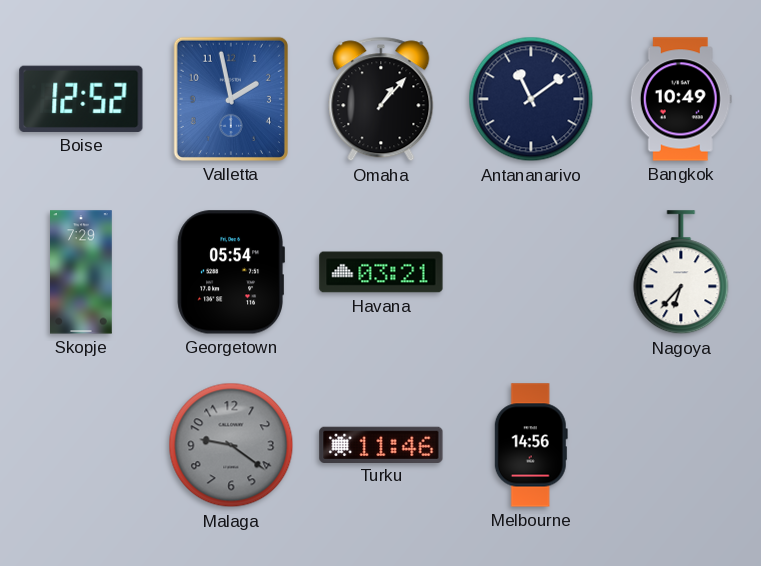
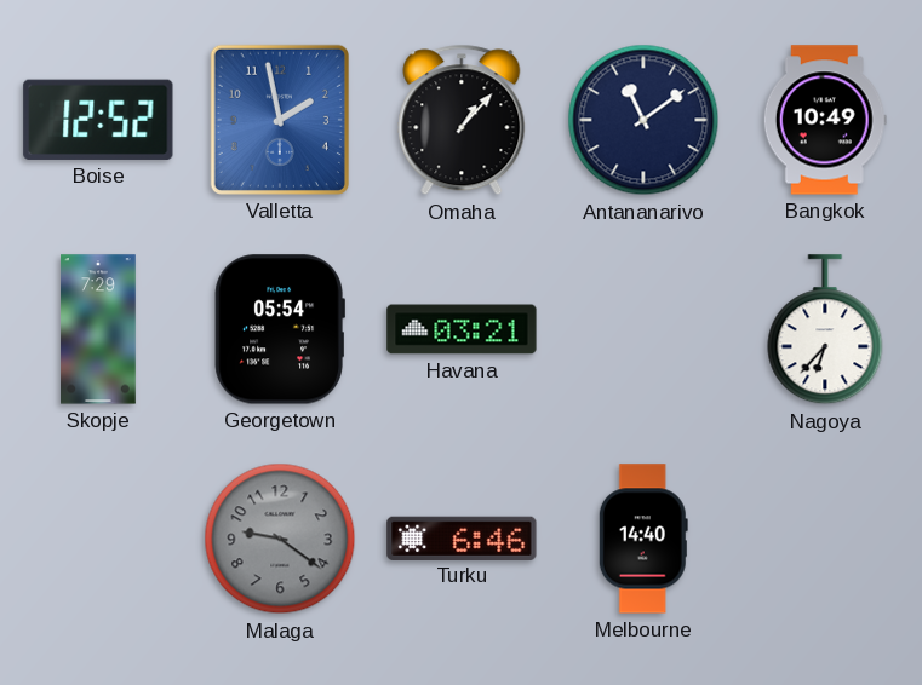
Turku: 11:46 -> 6:46
Melbourne: 14:56 -> 14:40
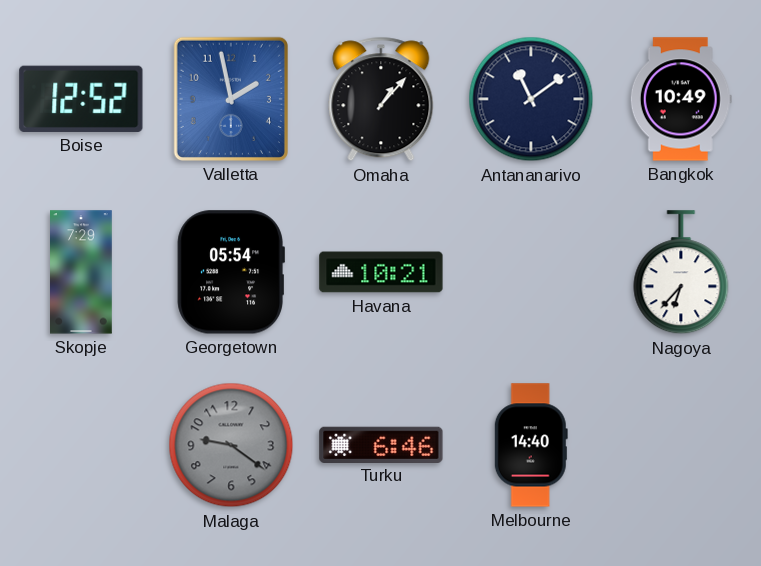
Havana: 03:21 -> 10:21
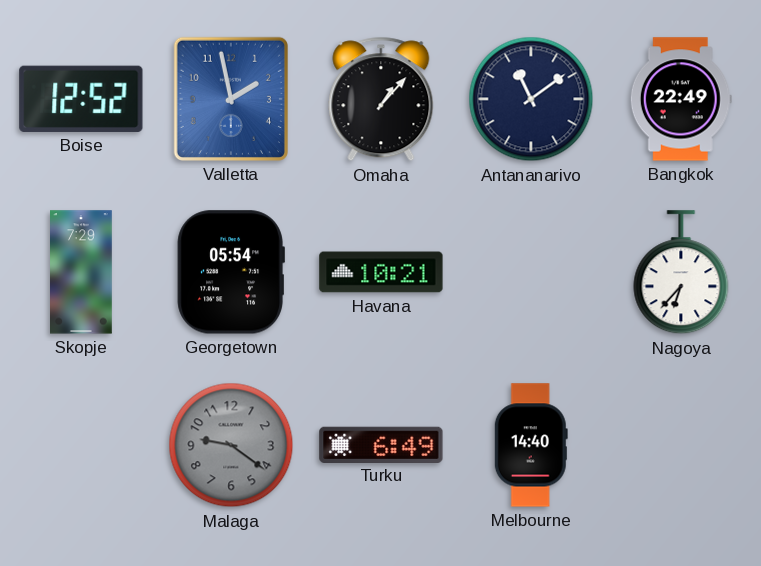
Bangkok: 10:49 -> 22:49
Turku: 6:46 -> 6:49
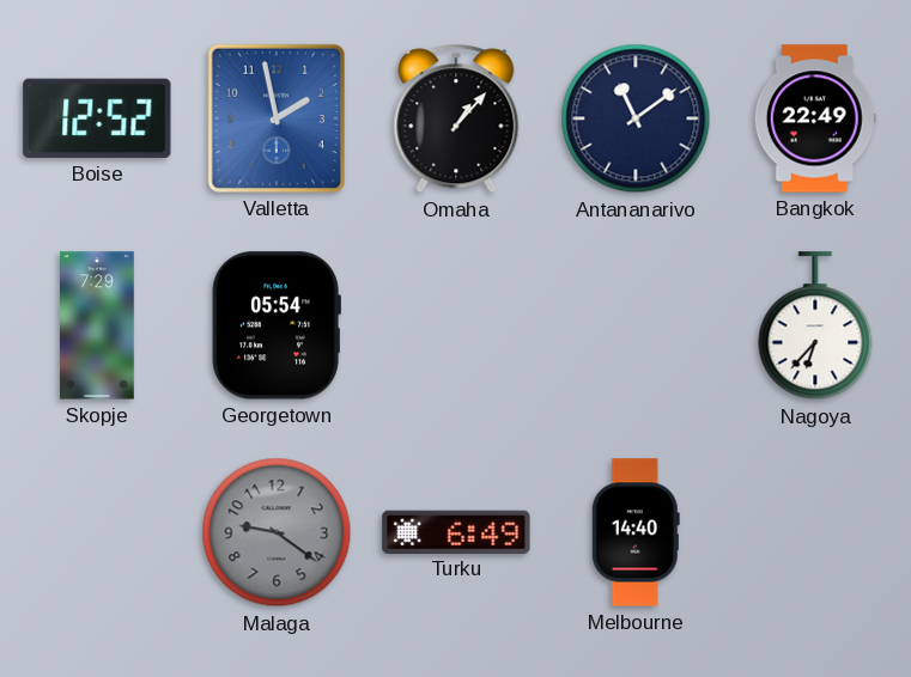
Havana: 10:21 -> none
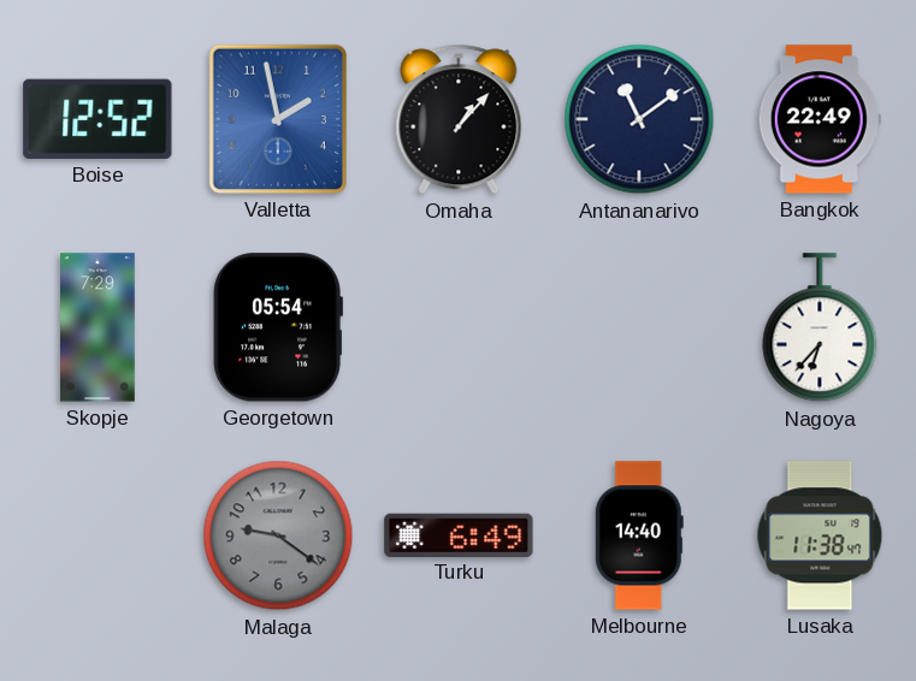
Lusaka: none -> 11:38
